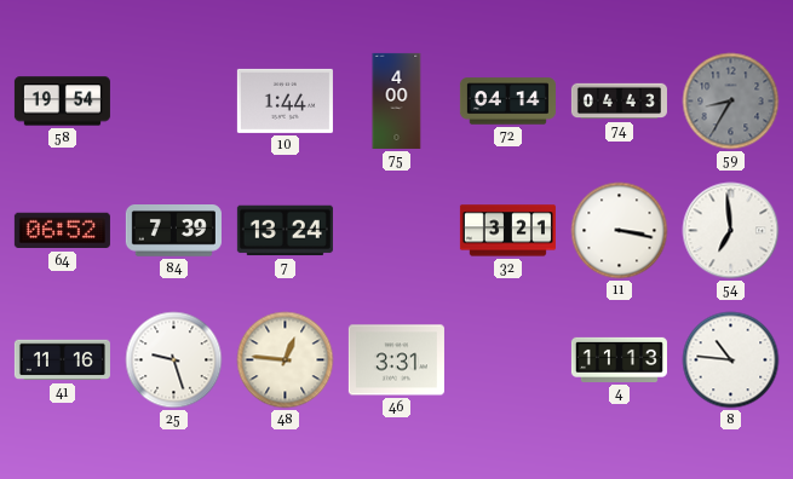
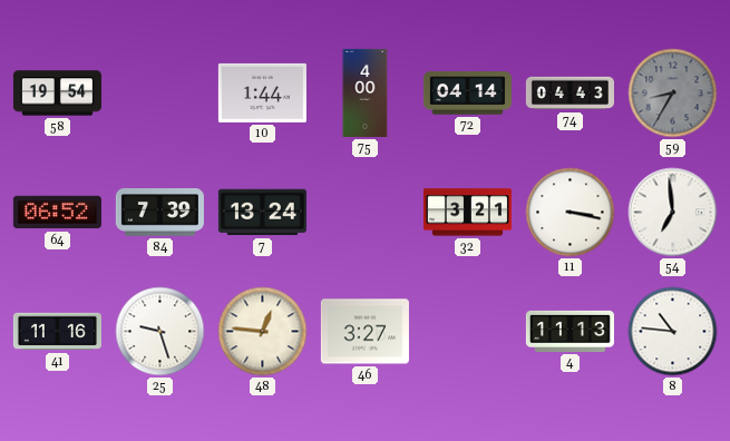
46: 3:31 -> 3:27
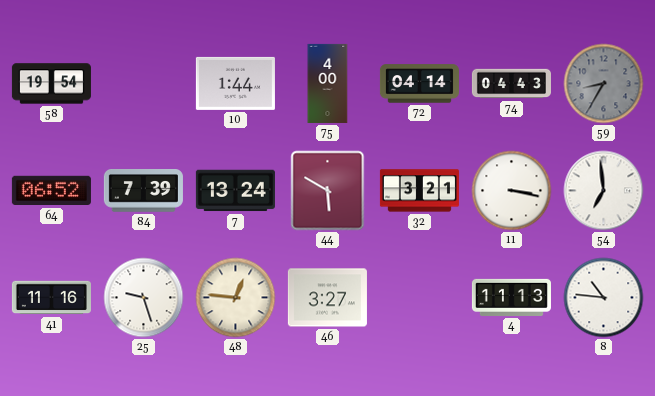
44: none -> 5:50
